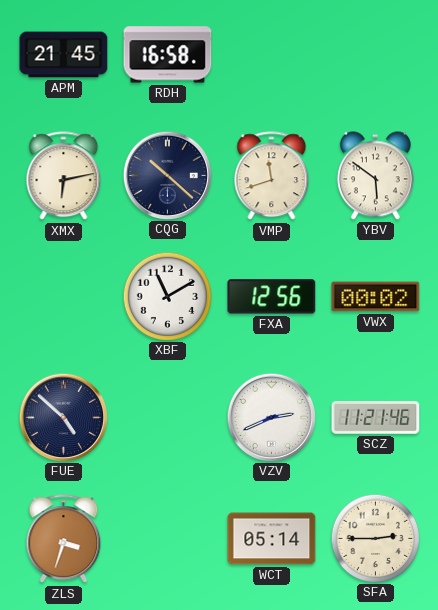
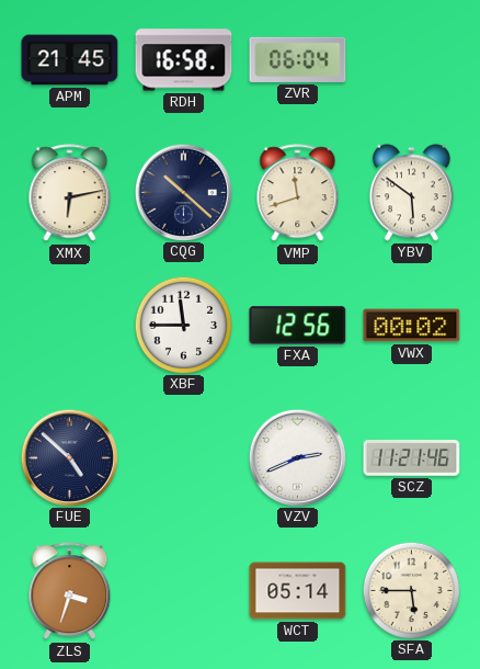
ZVR: none -> 06:04
XBF: 11:10 -> 11:45
SFA: 2:45 -> 5:45
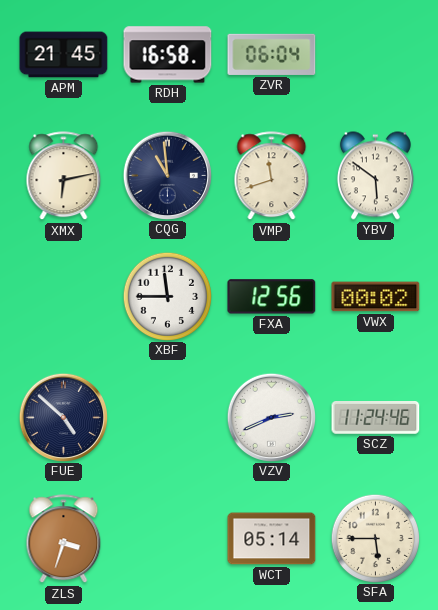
CQG: 10:22 -> 10:59
SCZ: 11:21 -> 11:24
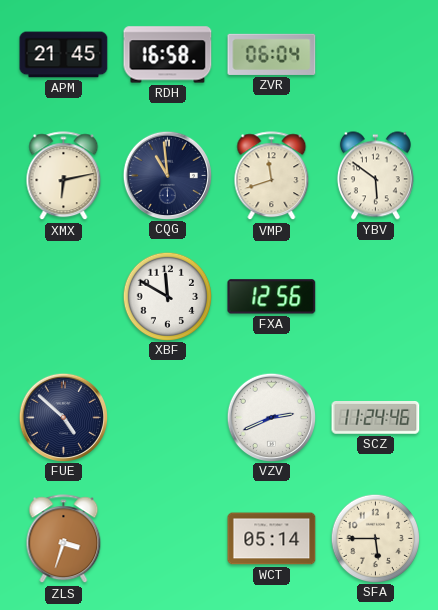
XBF: 11:45 -> 11:50
VWX: 00:02 -> none
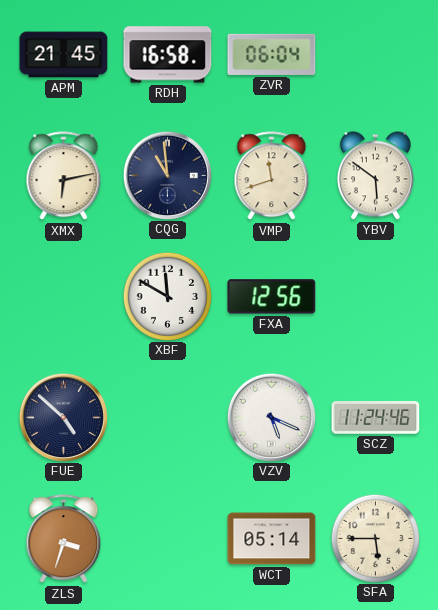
VZV: 2:41 -> 5:19
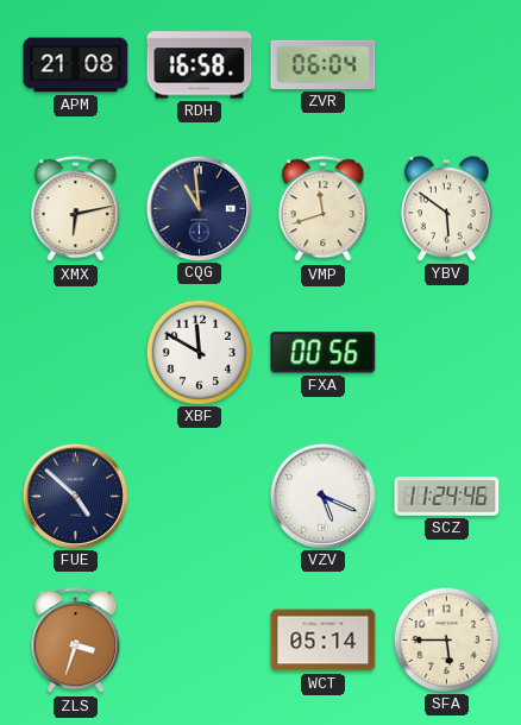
APM: 21:45 -> 21:08
FXA: 12:56 -> 00:56
